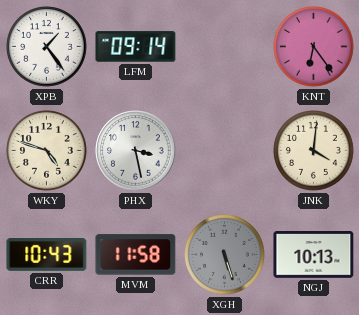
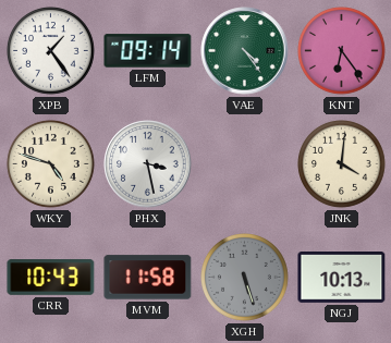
VAE: none -> 4:24
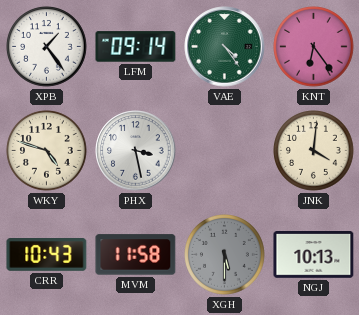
XGH: 5:27 -> 5:30
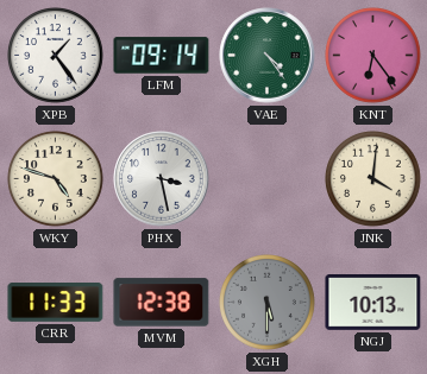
CRR: 10:43 -> 11:33
MVM: 11:58 -> 12:38
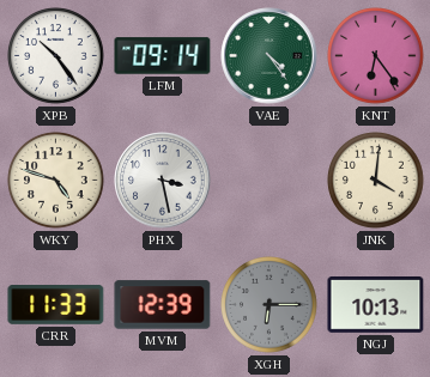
XPB: 1:24 -> 10:24
MVM: 12:38 -> 12:39
XGH: 5:30 -> 6:15
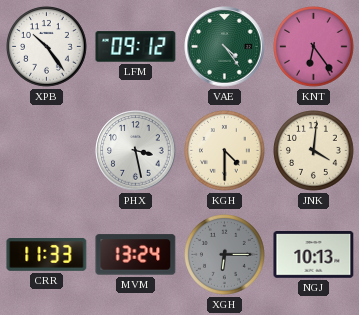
LFM: 09:14 -> 09:12
WKY: 4:48 -> none
KGH: none -> 4:30
MVM: 12:39 -> 13:24
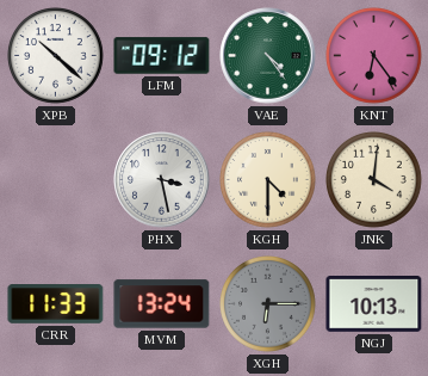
XPB: 10:24 -> 10:22
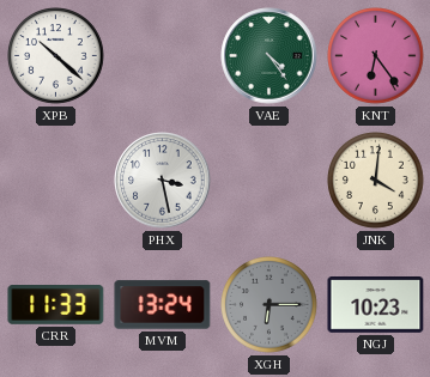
LFM: 09:12 -> none
KGH: 4:30 -> none
NGJ: 10:13 -> 10:23
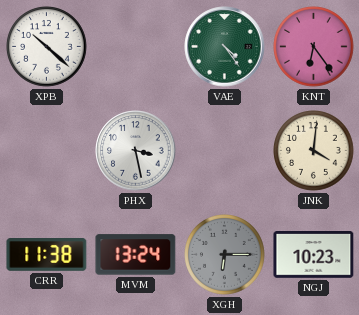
CRR: 11:33 -> 11:38
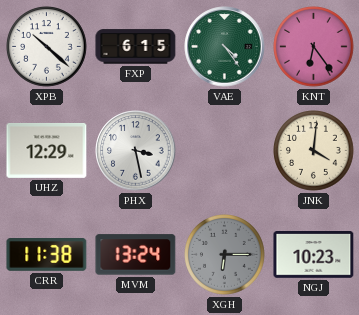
FXP: none -> 6:15
UHZ: none -> 12:29
